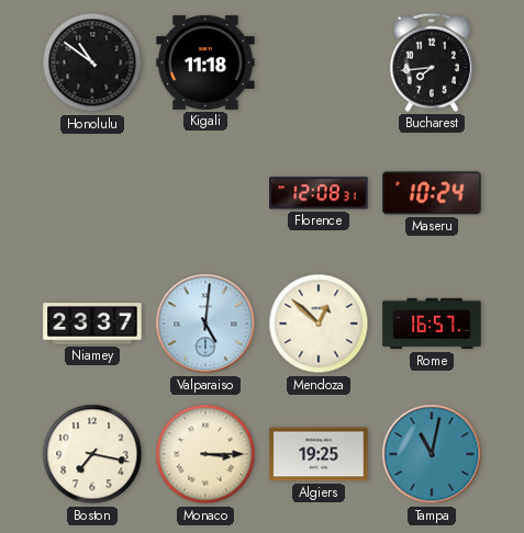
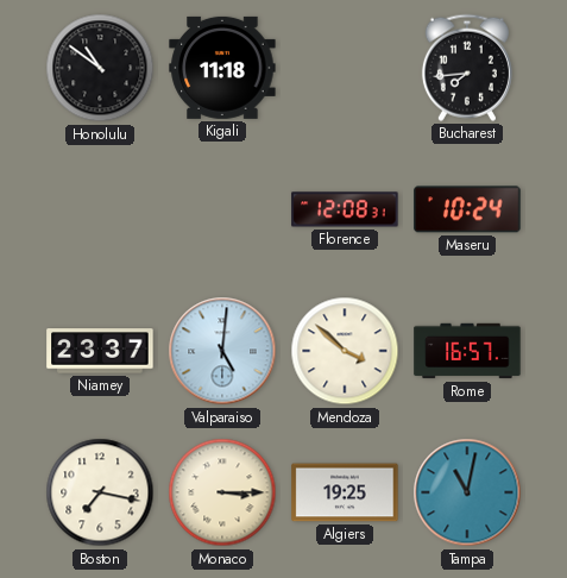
Mendoza: 12:52 -> 3:52
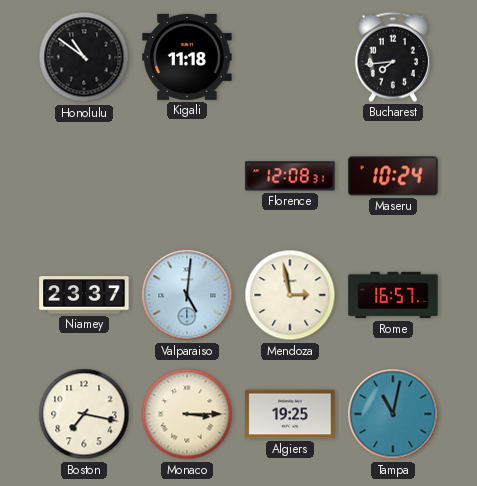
Mendoza: 3:52 -> 2:58
